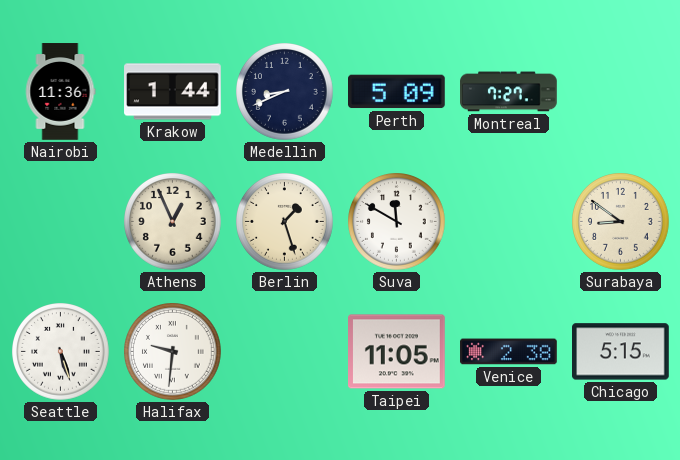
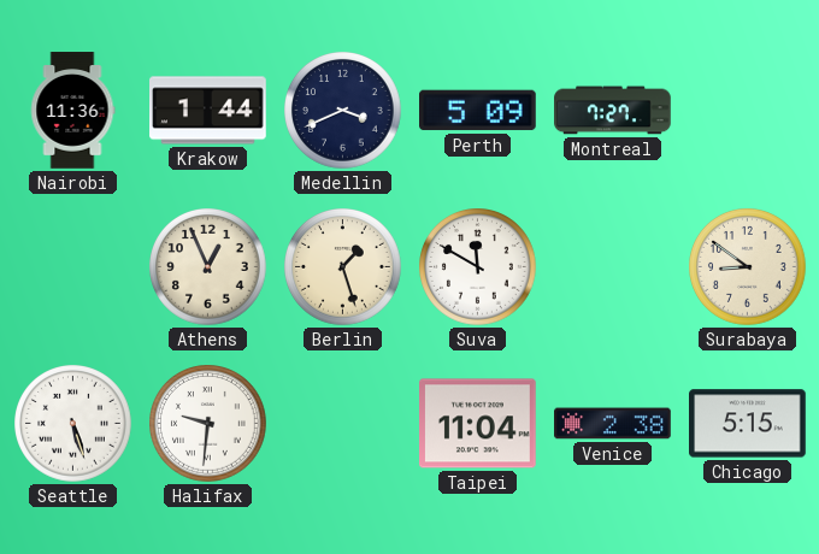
Medellin: 8:41 -> 3:41
Taipei: 11:05 -> 11:04
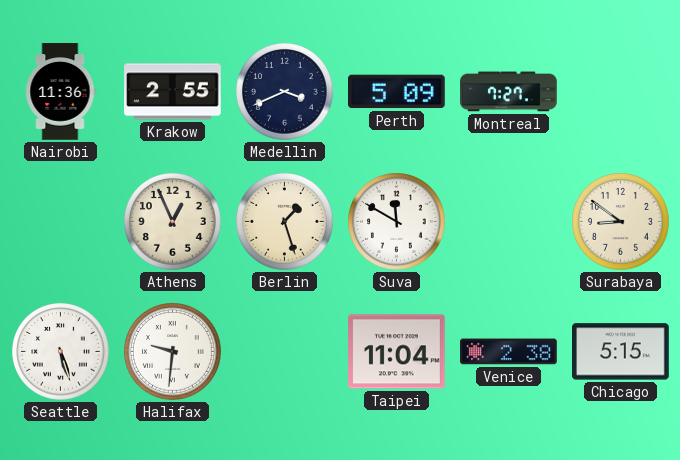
Krakow: 1:44 -> 2:55
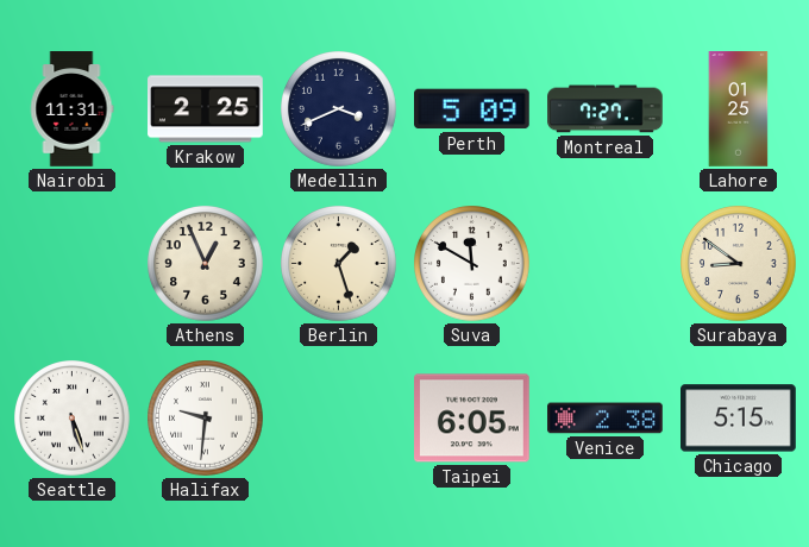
Nairobi: 11:36 -> 11:31
Krakow: 2:55 -> 2:25
Lahore: none -> 01:25
Taipei: 11:04 -> 6:05
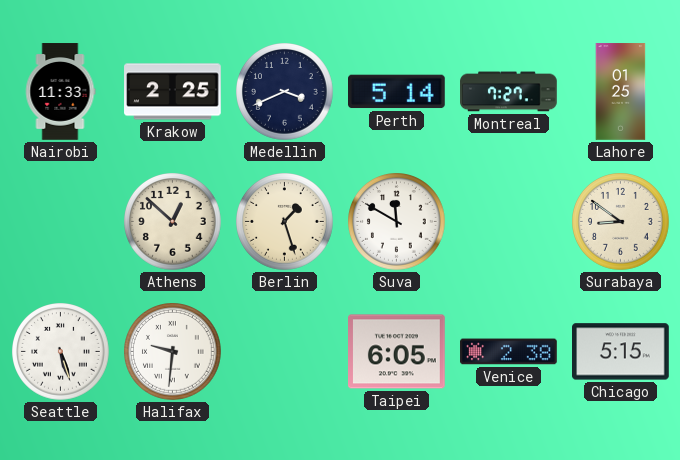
Nairobi: 11:31 -> 11:33
Perth: 5:09 -> 5:14
Athens: 12:56 -> 12:52
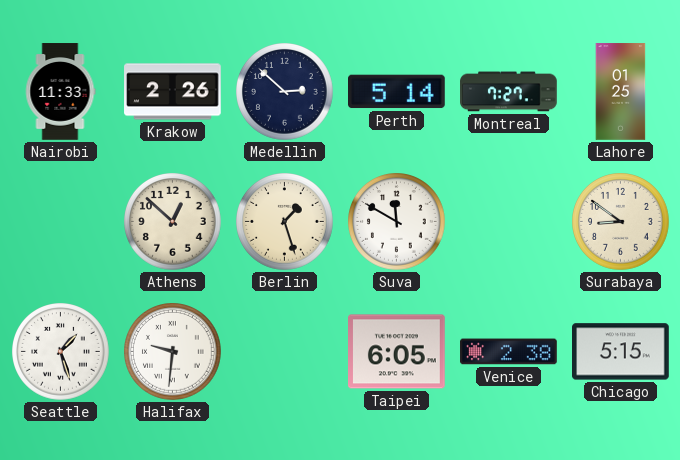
Krakow: 2:25 -> 2:26
Medellin: 3:41 -> 2:52
Seattle: 5:27 -> 1:27
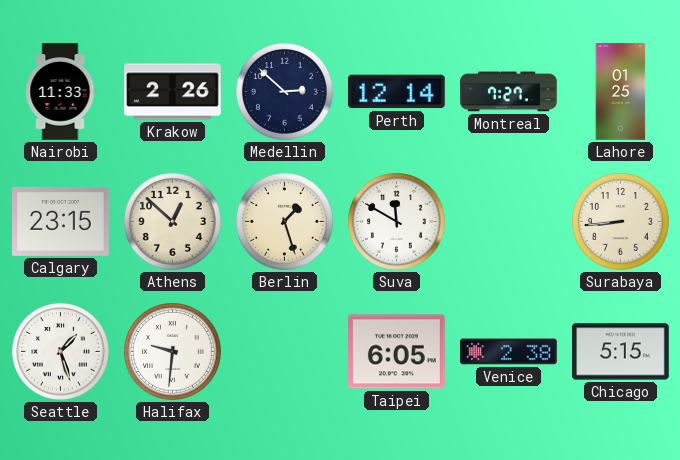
Perth: 5:14 -> 12:14
Calgary: none -> 23:15
Surabaya: 8:51 -> 8:44
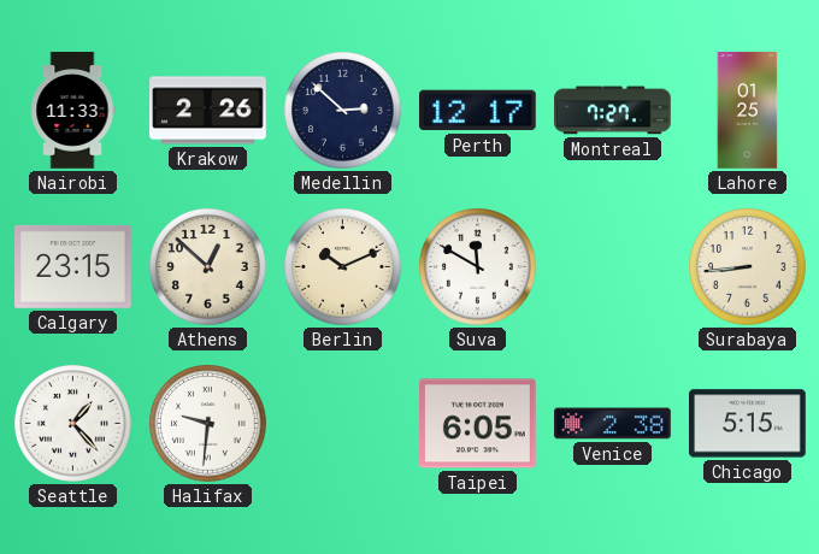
Perth: 12:14 -> 12:17
Berlin: 1:27 -> 10:11
Seattle: 1:27 -> 1:23
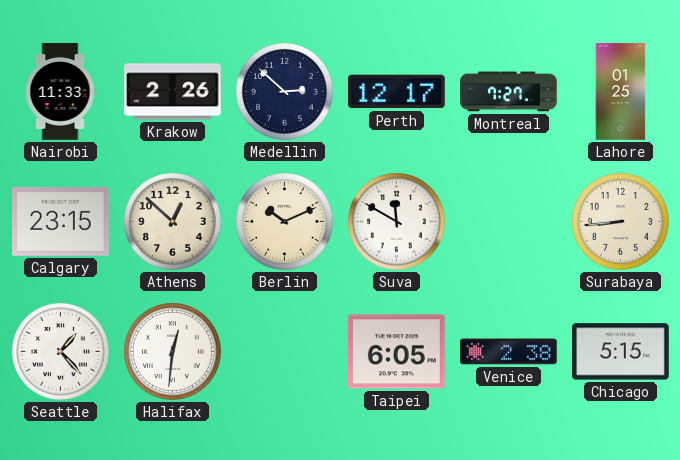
Halifax: 9:31 -> 12:31
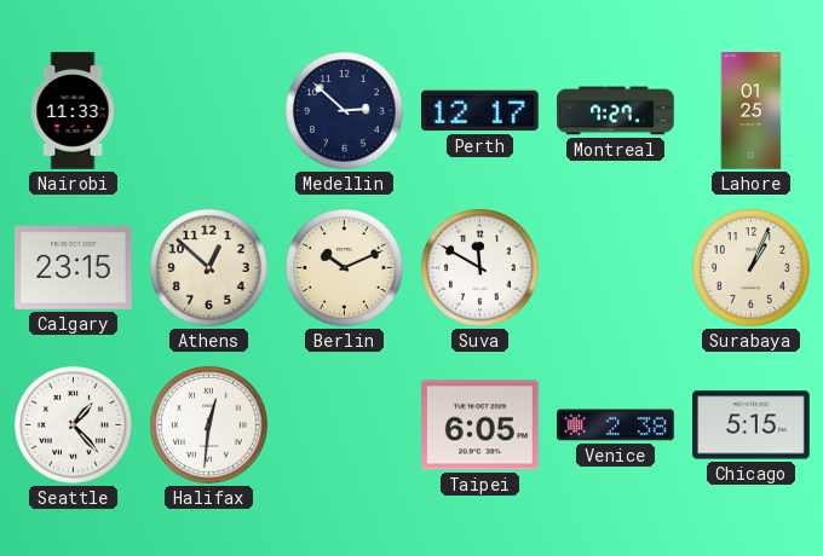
Krakow: 2:26 -> none
Surabaya: 8:44 -> 1:04
